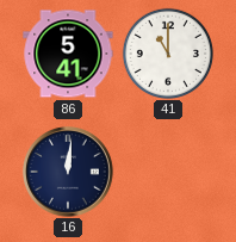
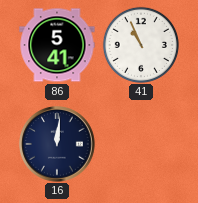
41: 11:00 -> 10:56
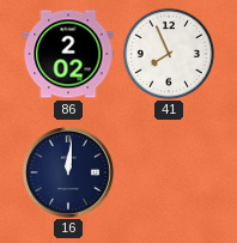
86: 5:41 -> 2:02
41: 10:56 -> 7:56
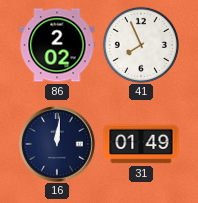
31: none -> 01:49
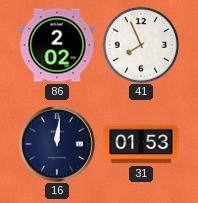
31: 01:49 -> 01:53
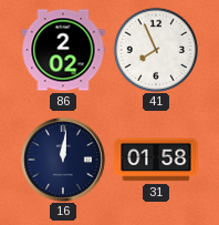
31: 01:53 -> 01:58
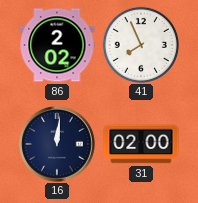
31: 01:58 -> 02:00
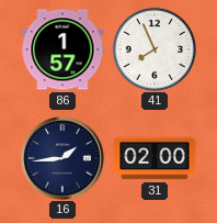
86: 2:02 -> 1:57
16: 12:01 -> 1:44
